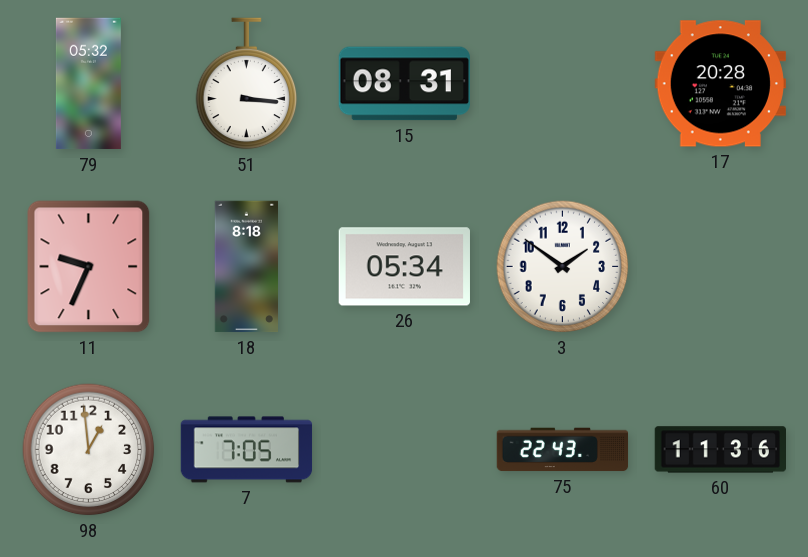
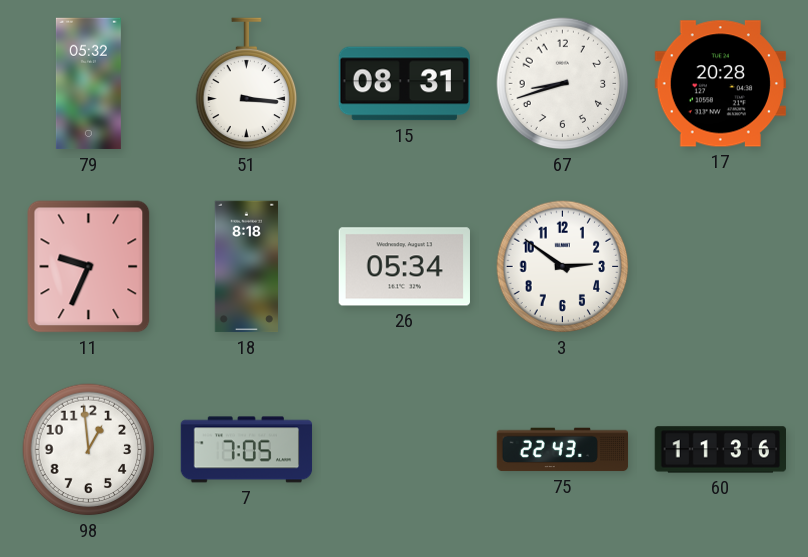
67: none -> 8:42
3: 1:51 -> 2:51
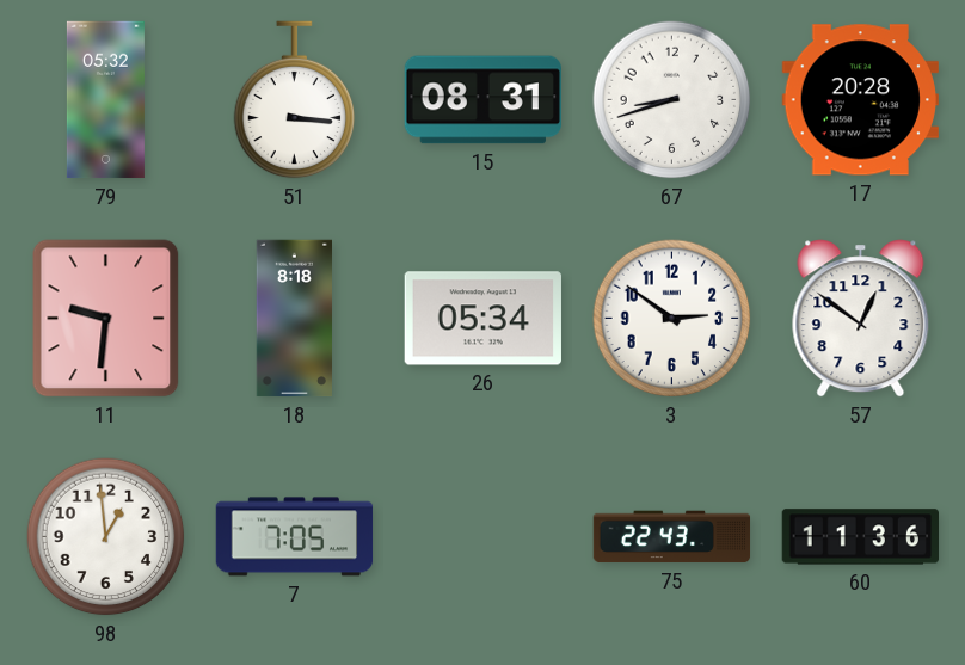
11: 9:34 -> 9:31
57: none -> 12:51
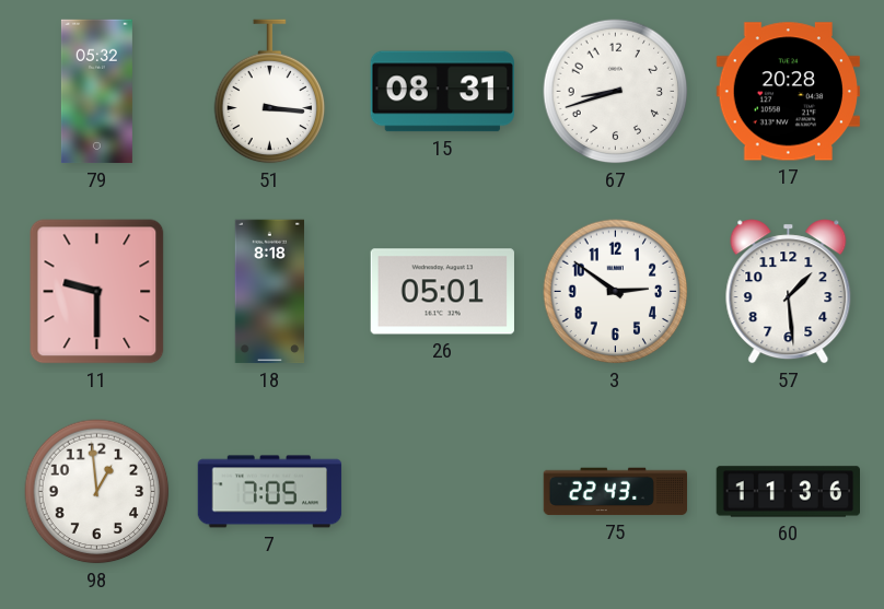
11: 9:31 -> 9:30
26: 05:34 -> 05:01
57: 12:51 -> 1:29
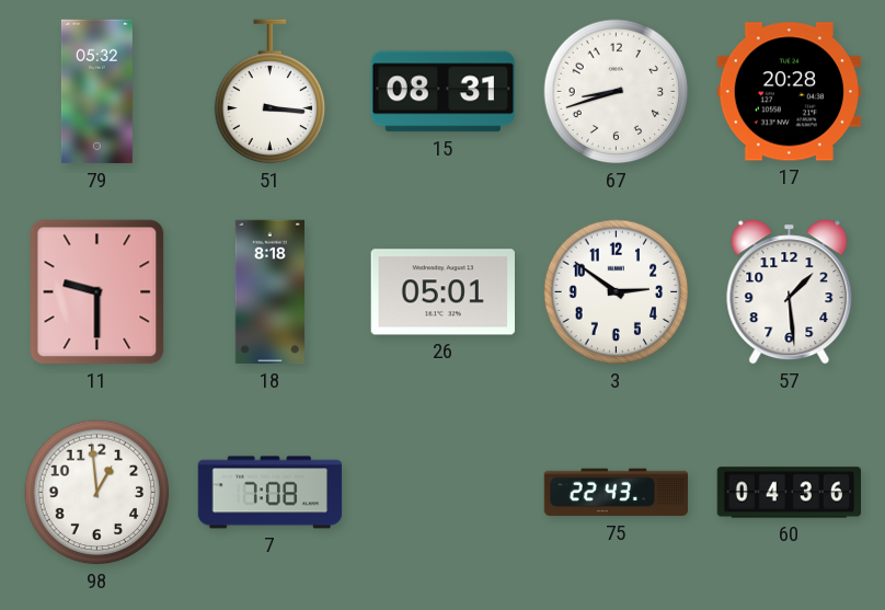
7: 7:05 -> 7:08
60: 11:36 -> 04:36
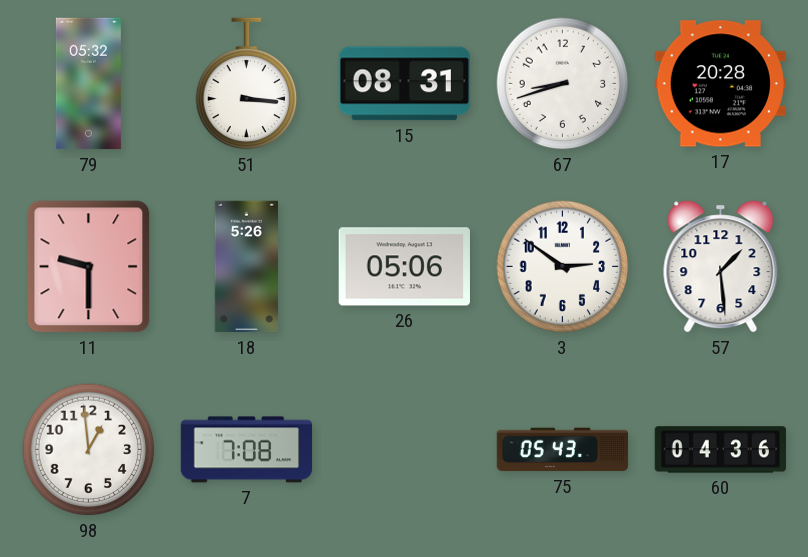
18: 8:18 -> 5:26
26: 05:01 -> 05:06
75: 22:43 -> 05:43
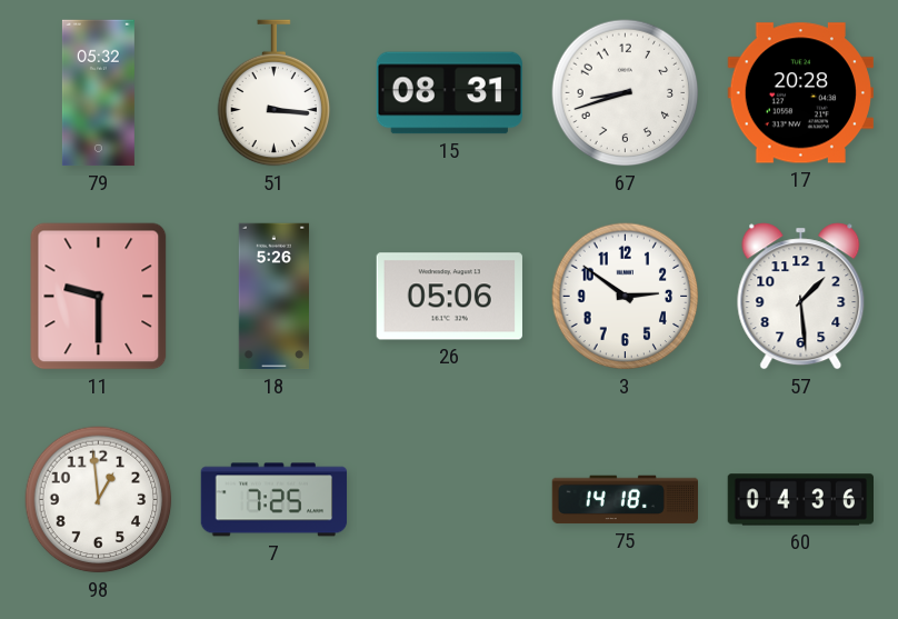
7: 7:08 -> 7:25
75: 05:43 -> 14:18
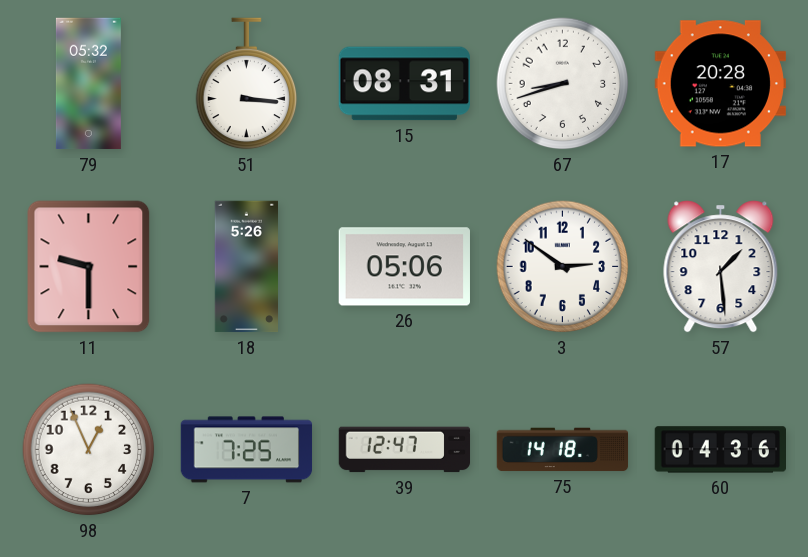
98: 12:59 -> 12:56
39: none -> 12:47
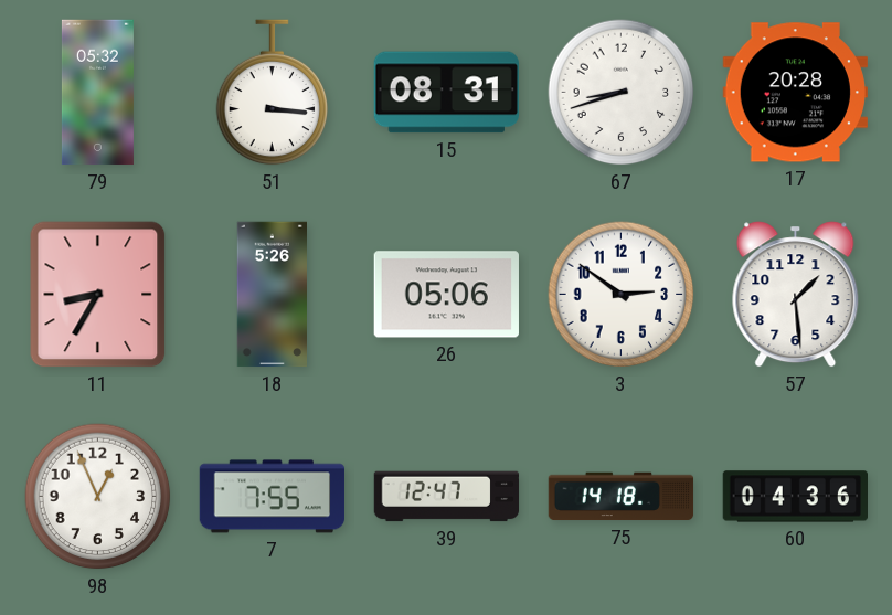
11: 9:30 -> 8:35
7: 7:25 -> 7:55
